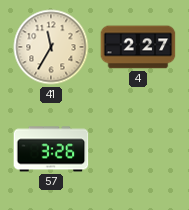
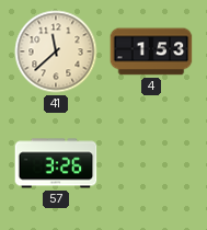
41: 11:35 -> 11:38
4: 2:27 -> 1:53
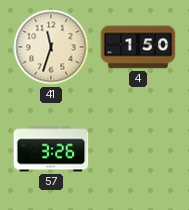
41: 11:38 -> 11:33
4: 1:53 -> 1:50
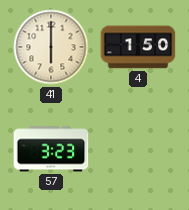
41: 11:33 -> 6:00
57: 3:26 -> 3:23
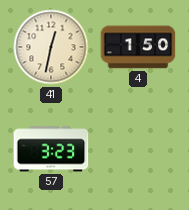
41: 6:00 -> 12:32
